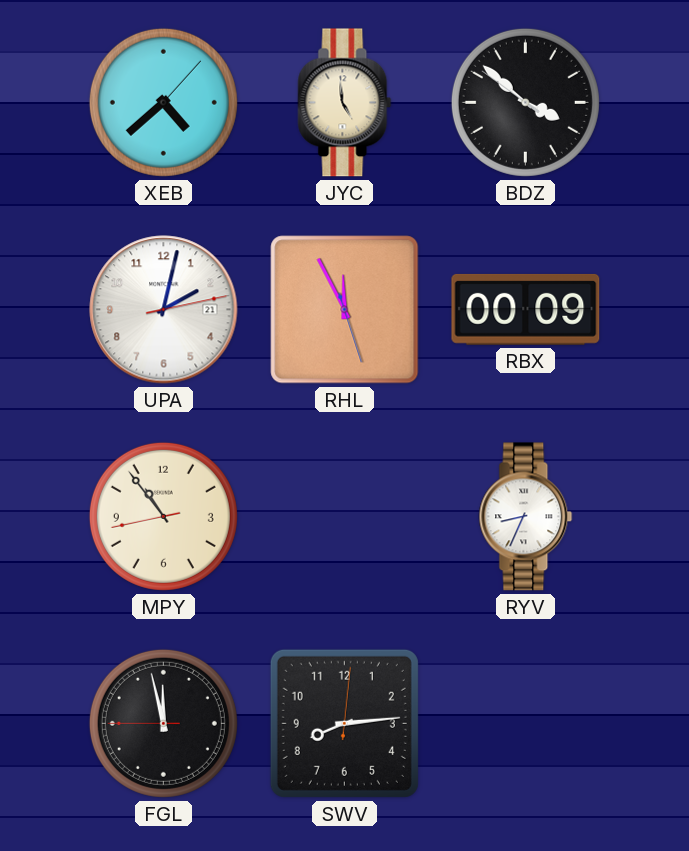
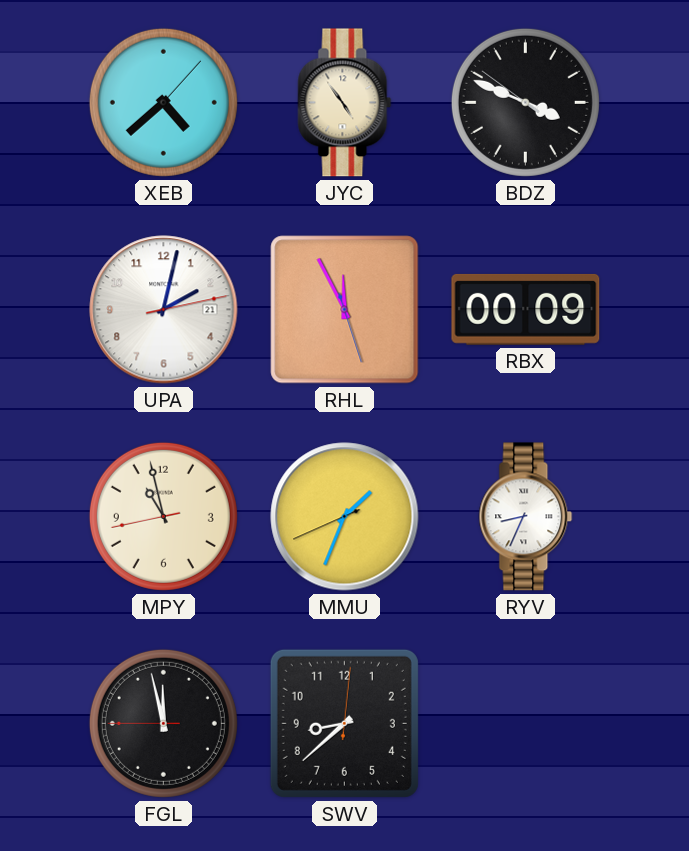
JYC: 4:59 -> 4:54
BDZ: 3:51 -> 3:48
MPY: 10:53 -> 10:57
MMU: none -> 1:33
SWV: 8:14 -> 8:38
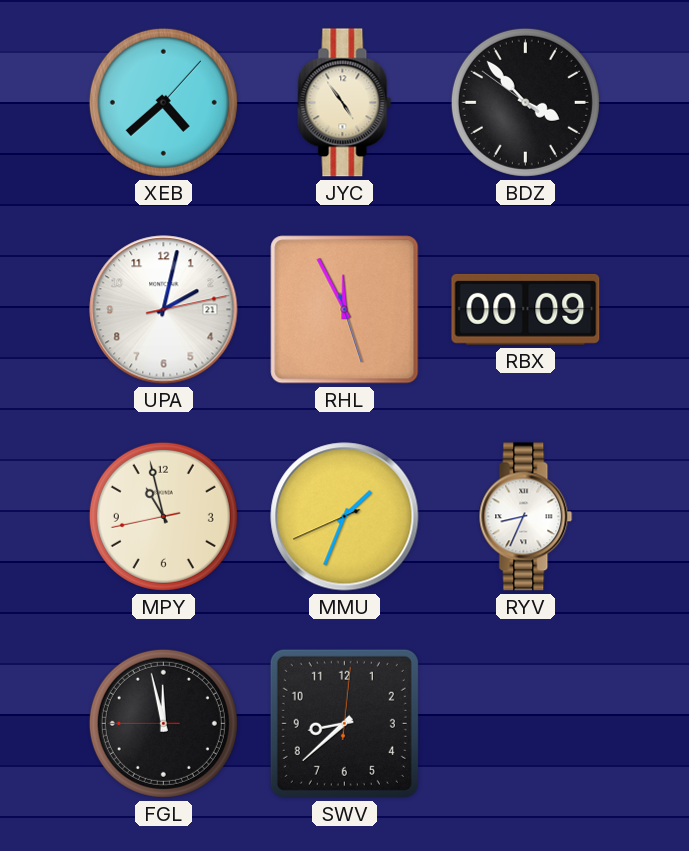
BDZ: 3:48 -> 3:52
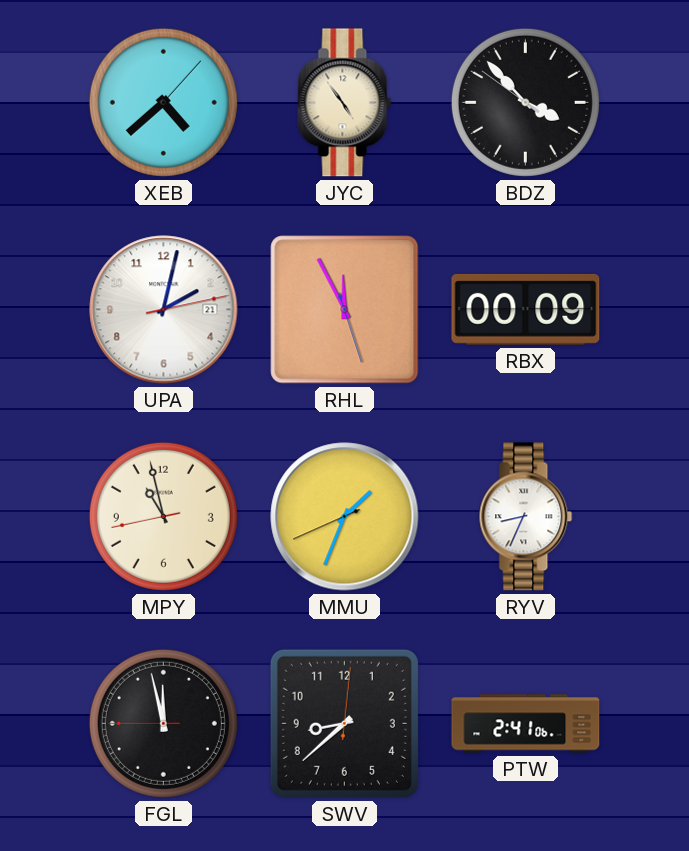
PTW: none -> 2:41
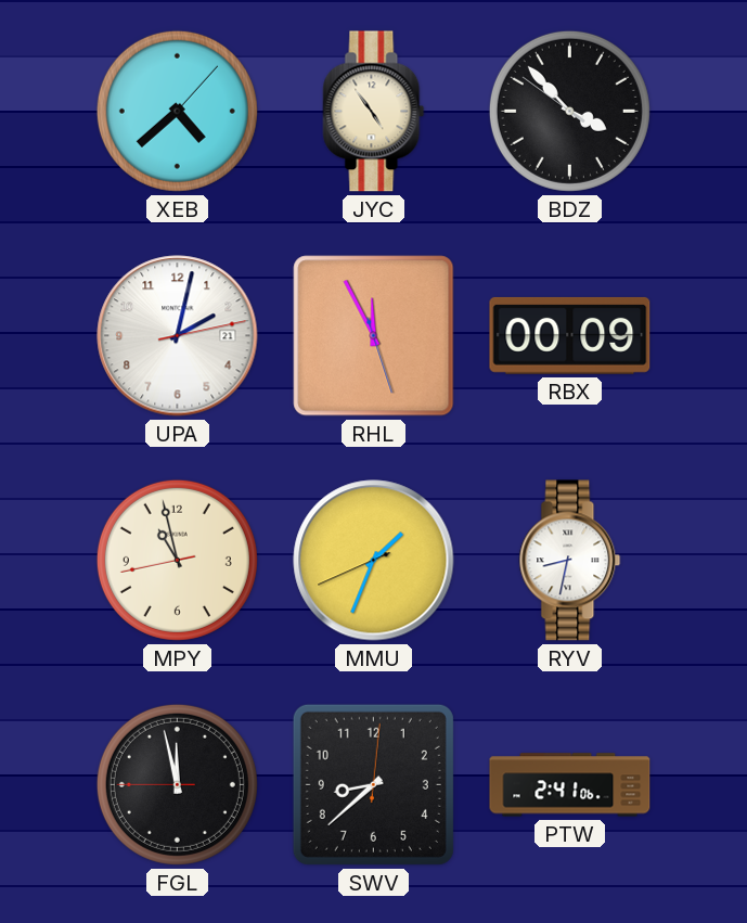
RYV: 8:34 -> 8:32
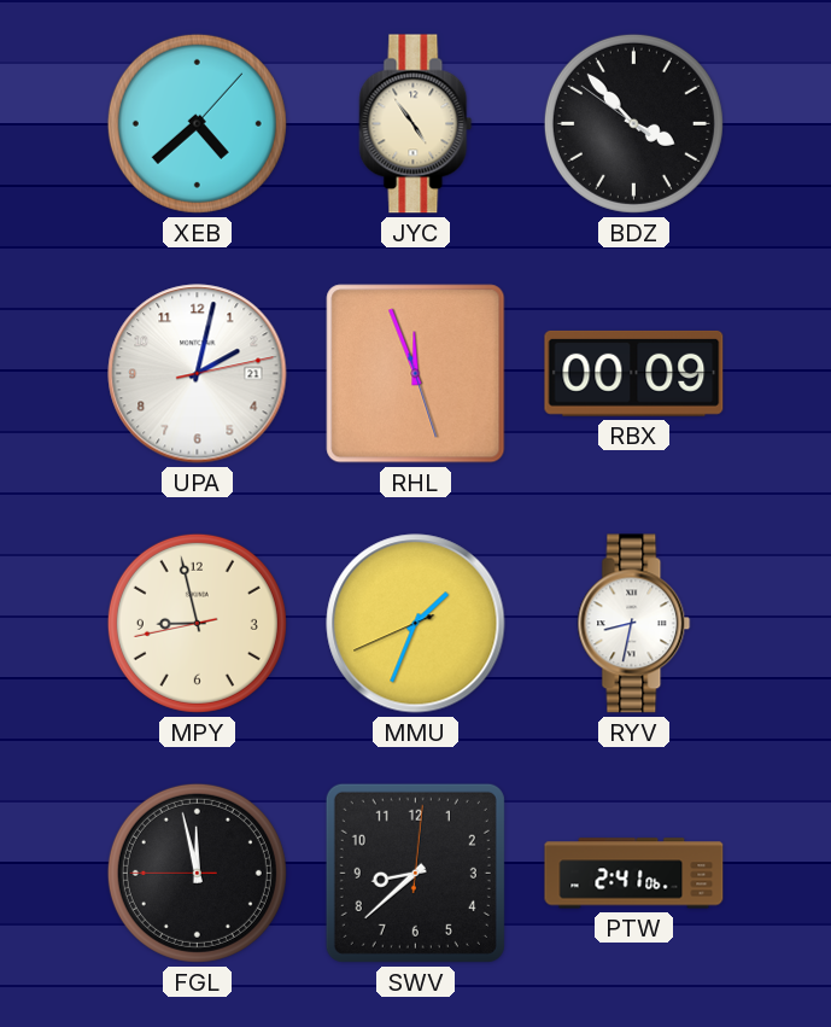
RHL: 11:55 -> 11:56
MPY: 10:57 -> 8:57
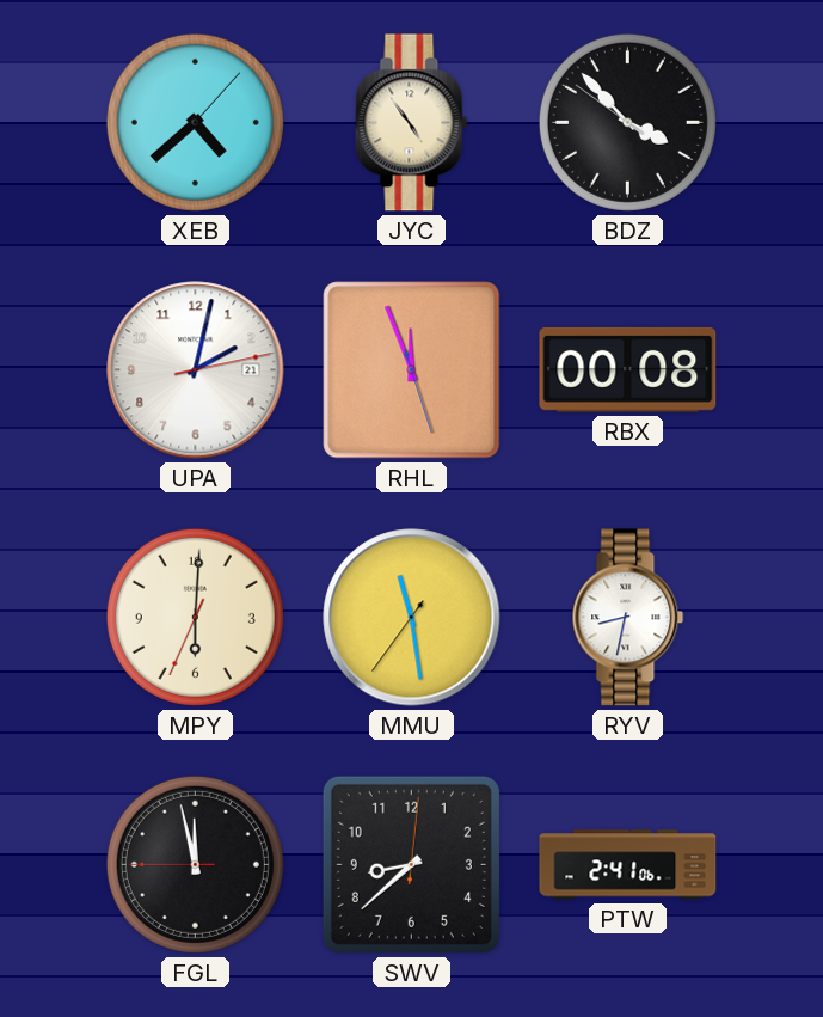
RBX: 00:09 -> 00:08
MPY: 8:57 -> 6:00
MMU: 1:33 -> 11:28
